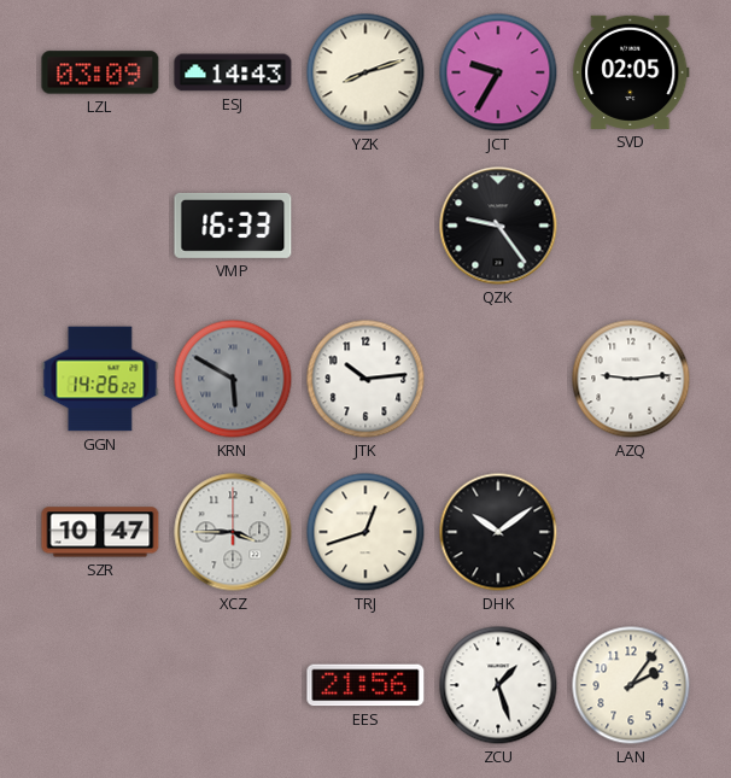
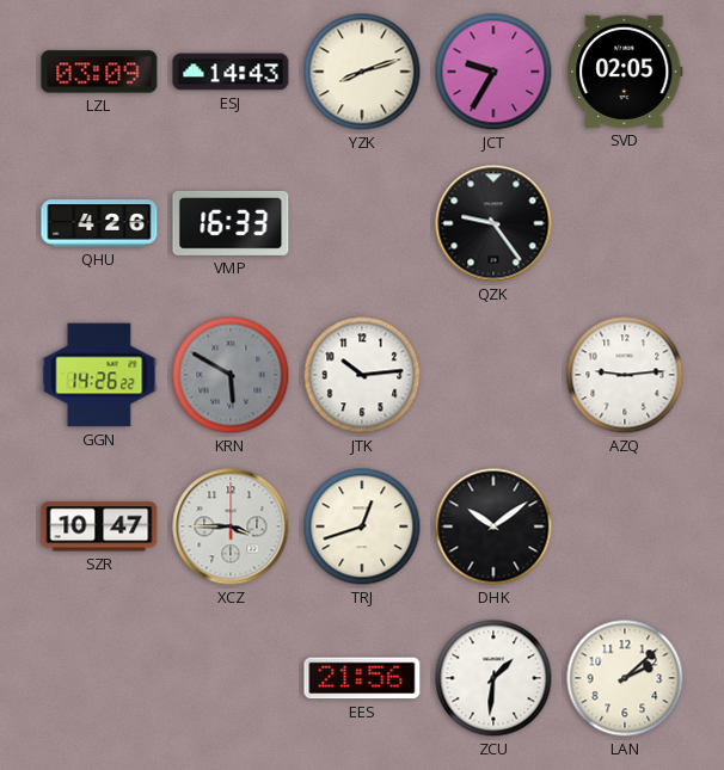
QHU: none -> 4:26
ZCU: 1:27 -> 1:31
LAN: 2:06 -> 2:08
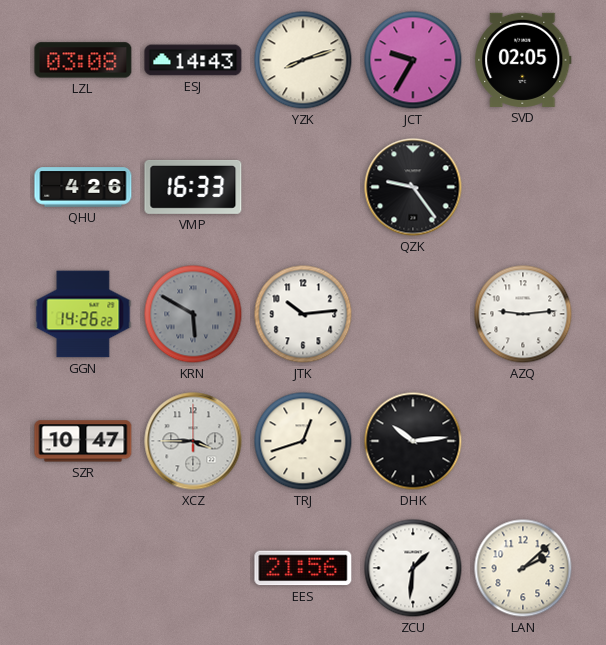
LZL: 03:09 -> 03:08
DHK: 10:09 -> 10:14
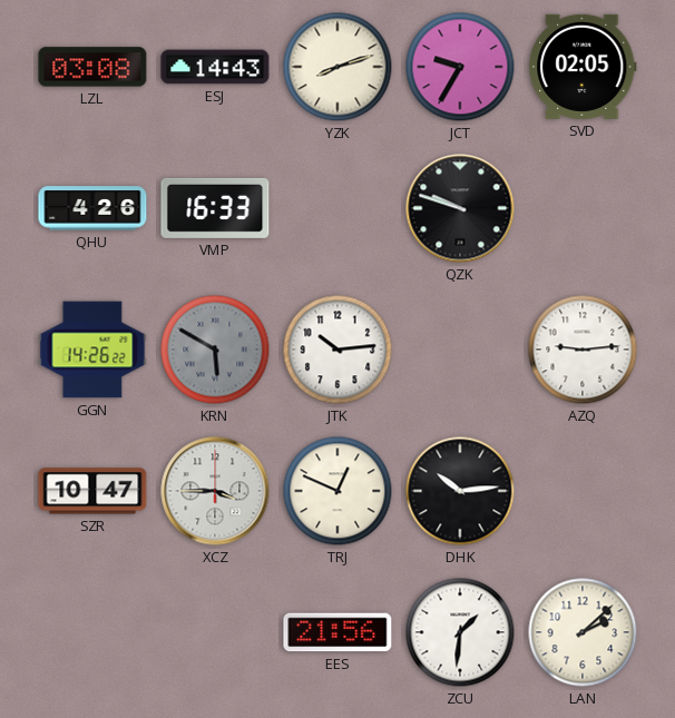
QZK: 9:24 -> 9:48
TRJ: 12:42 -> 12:49
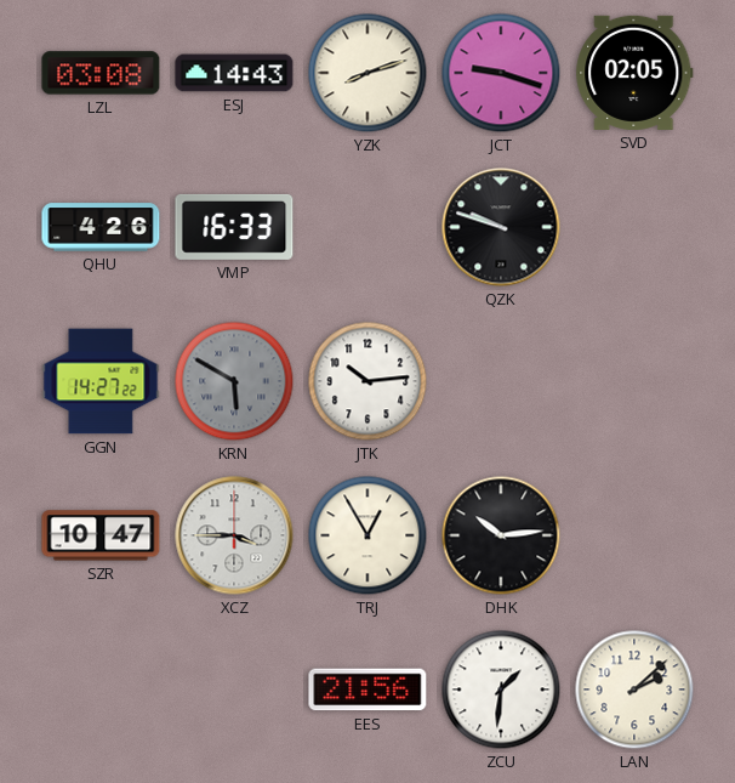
JCT: 9:35 -> 9:18
GGN: 14:26 -> 14:27
AZQ: 9:14 -> none
TRJ: 12:49 -> 12:55
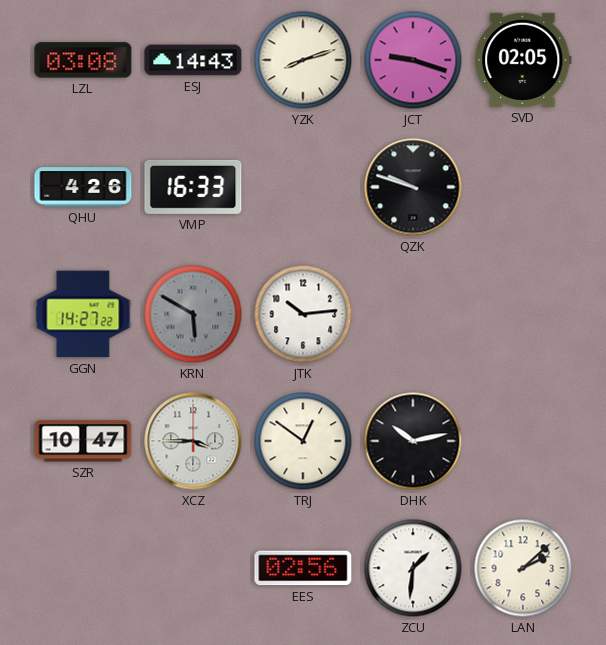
TRJ: 12:55 -> 12:51
DHK: 10:14 -> 10:13
EES: 21:56 -> 02:56
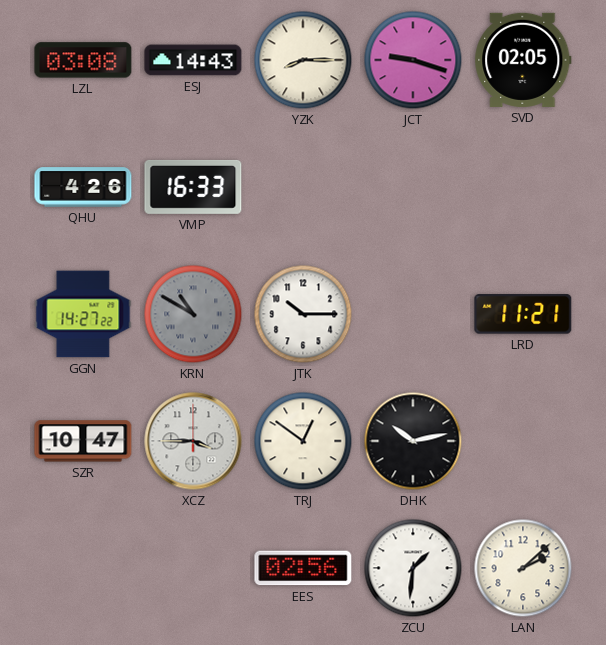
YZK: 8:12 -> 8:15
QZK: 9:48 -> none
KRN: 5:50 -> 10:50
JTK: 10:14 -> 10:15
LRD: none -> 11:21
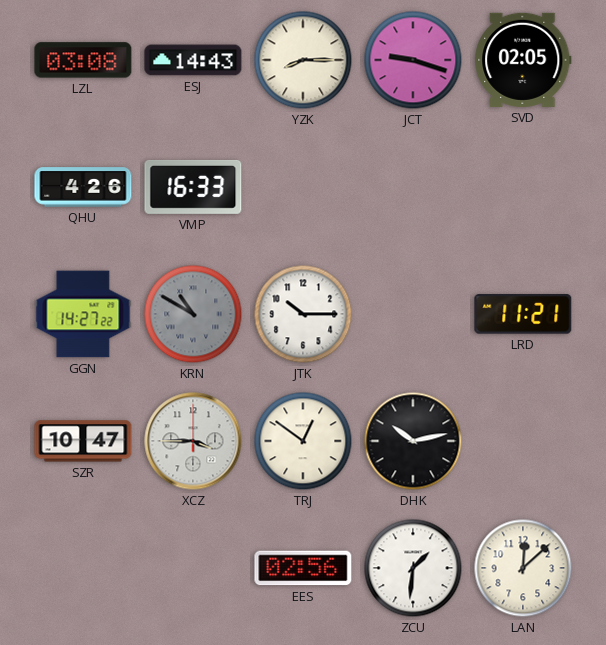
LAN: 2:08 -> 12:08
